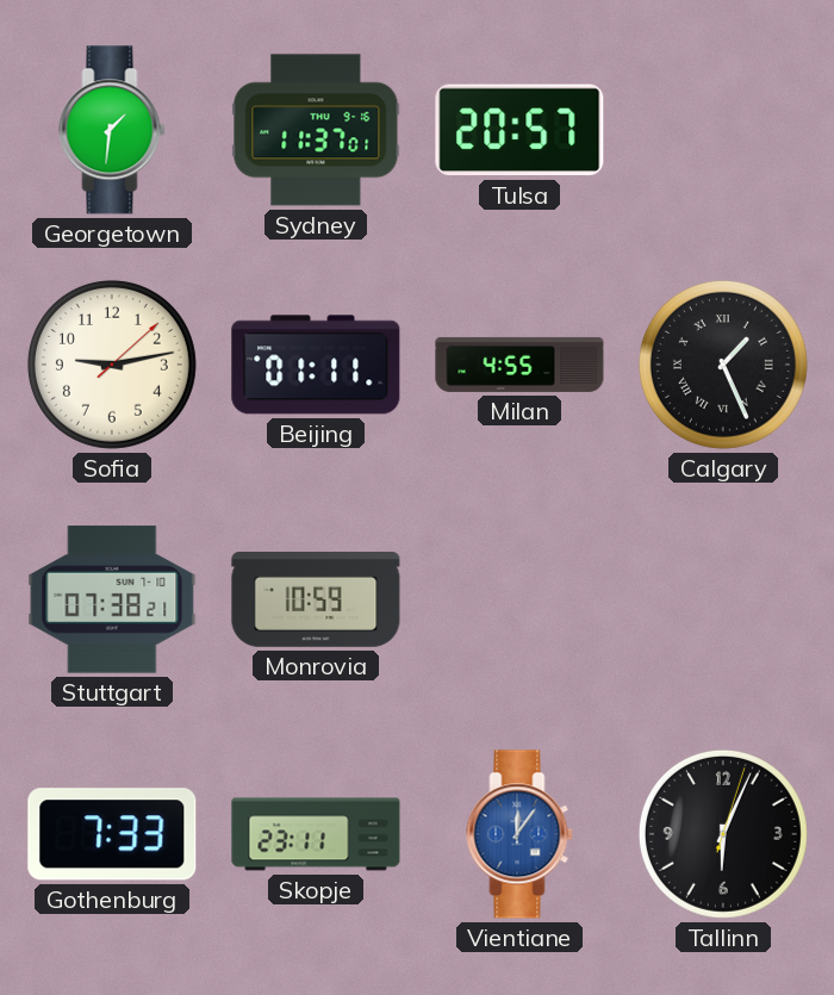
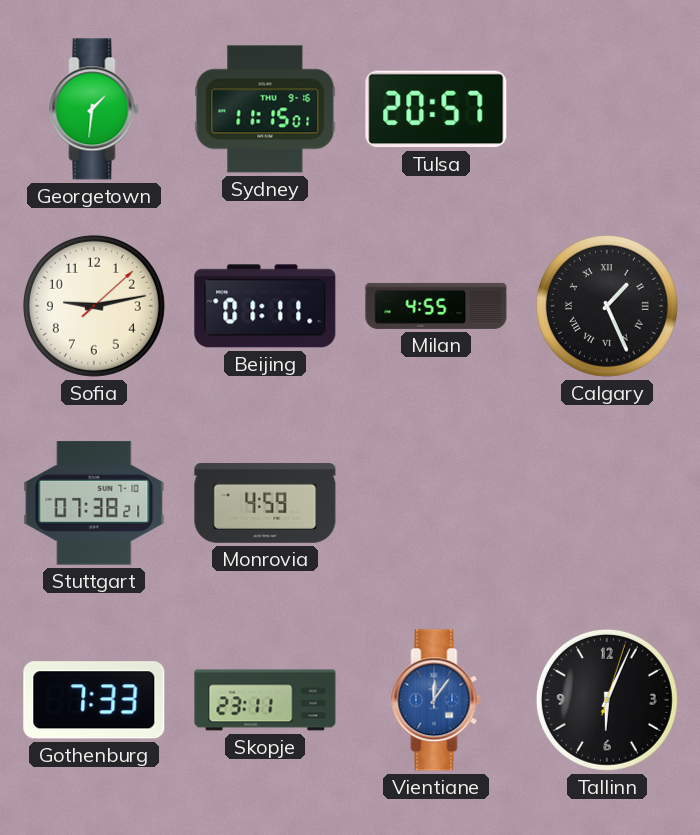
Sydney: 11:37 -> 11:15
Monrovia: 10:59 -> 4:59
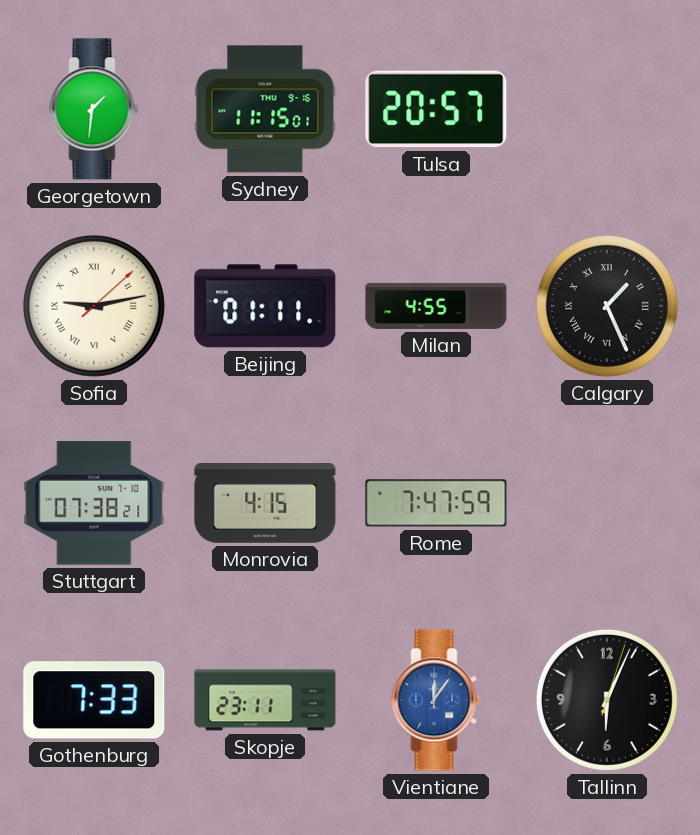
Sofia numerals: Arabic -> Roman
Monrovia: 4:59 -> 4:15
Rome: none -> 7:47
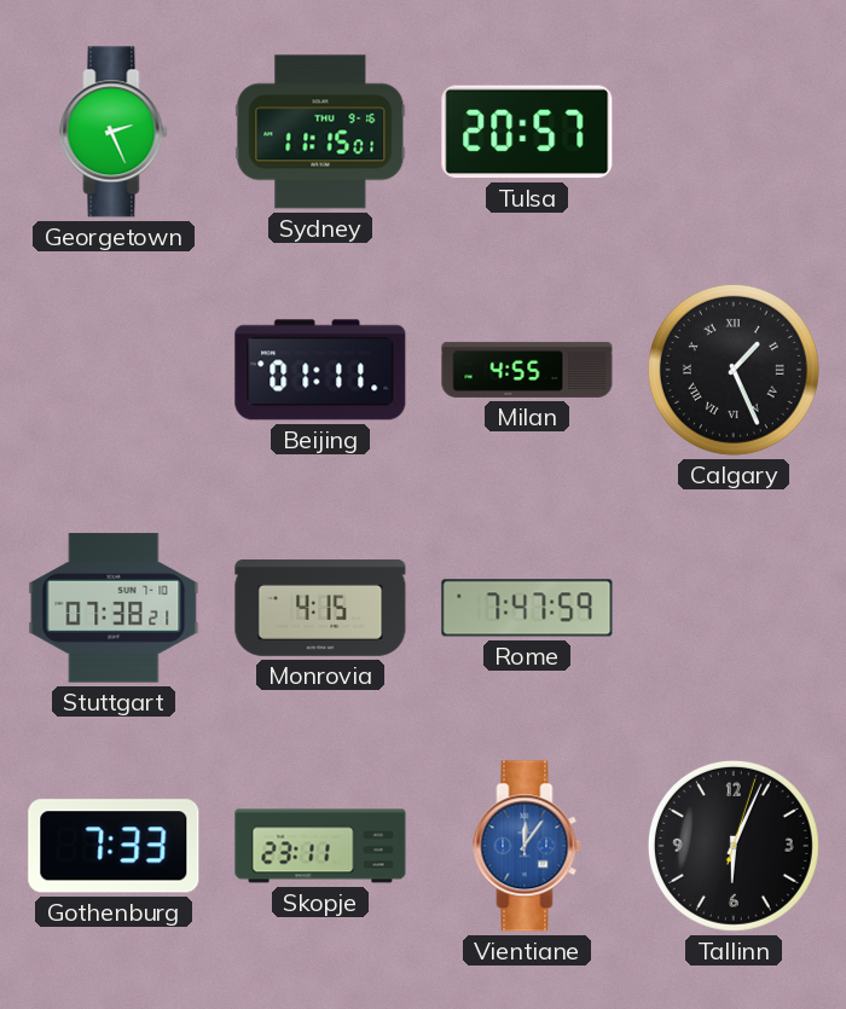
Georgetown: 1:31 -> 2:26
Sofia: 9:13 -> none
